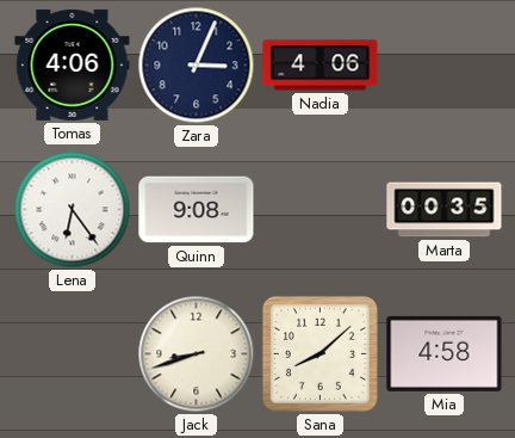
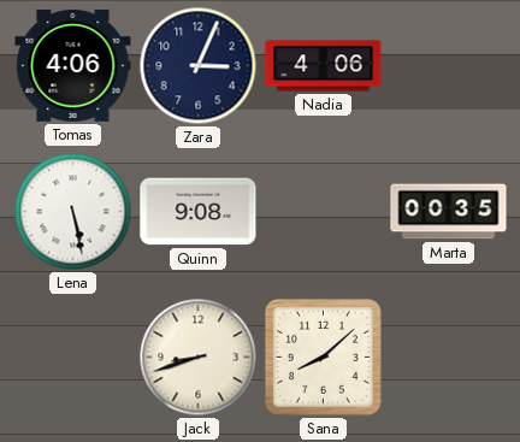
Lena: 6:24 -> 5:28
Mia: 4:58 -> none
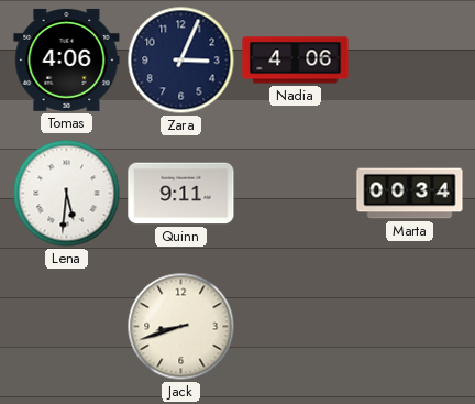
Lena: 5:28 -> 5:31
Quinn: 9:08 -> 9:11
Marta: 00:35 -> 00:34
Sana: 8:08 -> none
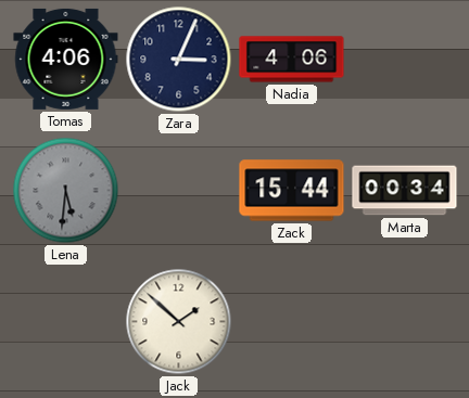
Lena dial: white -> grey
Quinn: 9:11 -> none
Zack: none -> 15:44
Jack: 8:42 -> 1:52
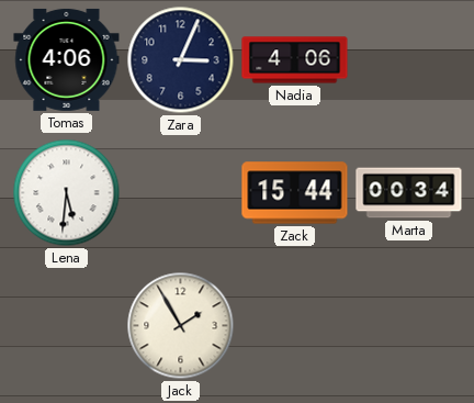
Lena dial: grey -> white
Jack: 1:52 -> 1:55
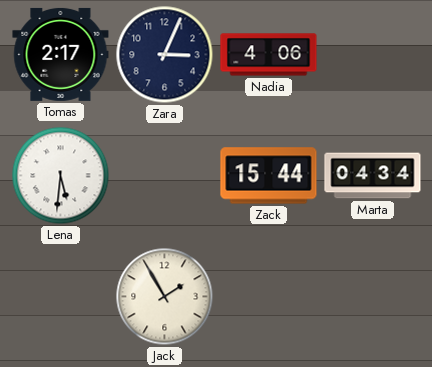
Tomas: 4:06 -> 2:17
Marta: 00:34 -> 04:34
